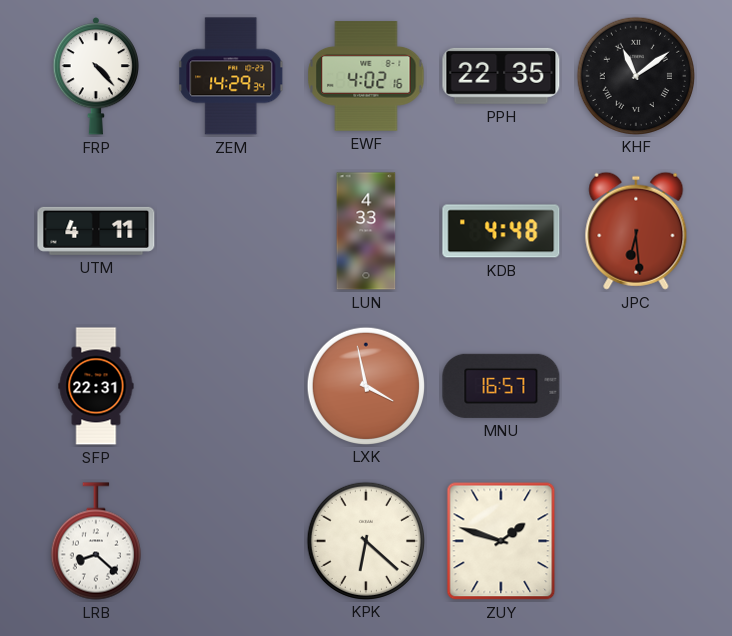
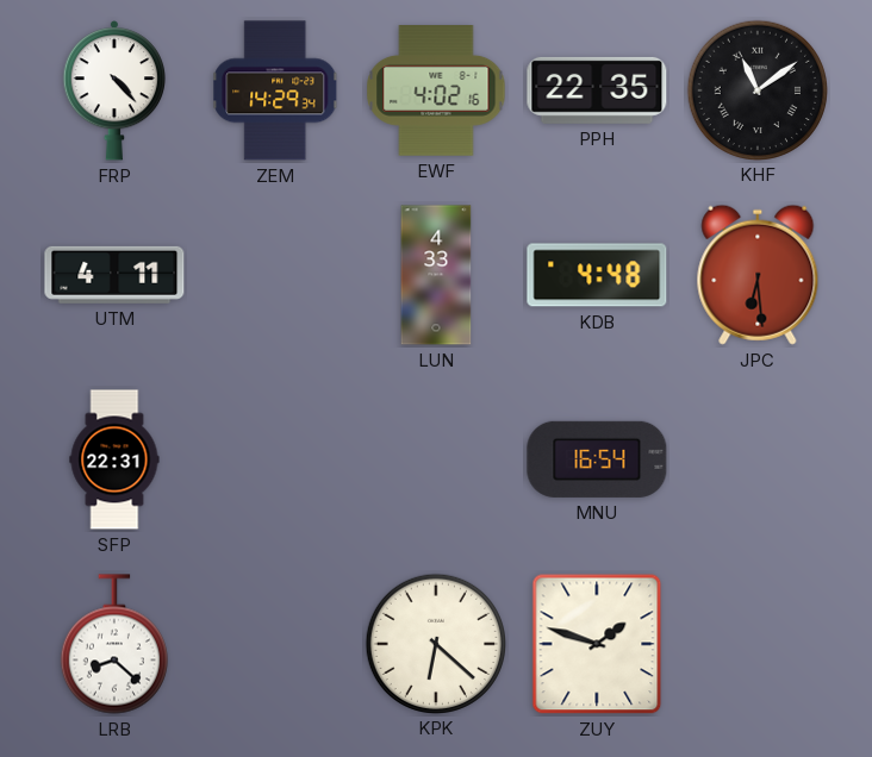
LXK: 3:58 -> none
MNU: 16:57 -> 16:54
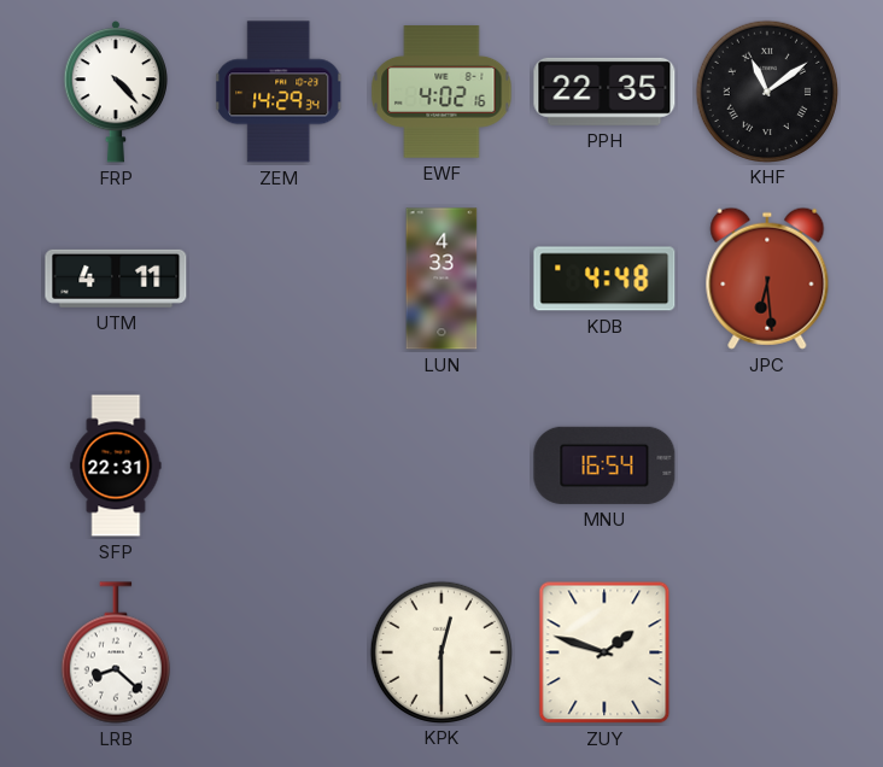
KPK: 6:22 -> 12:30
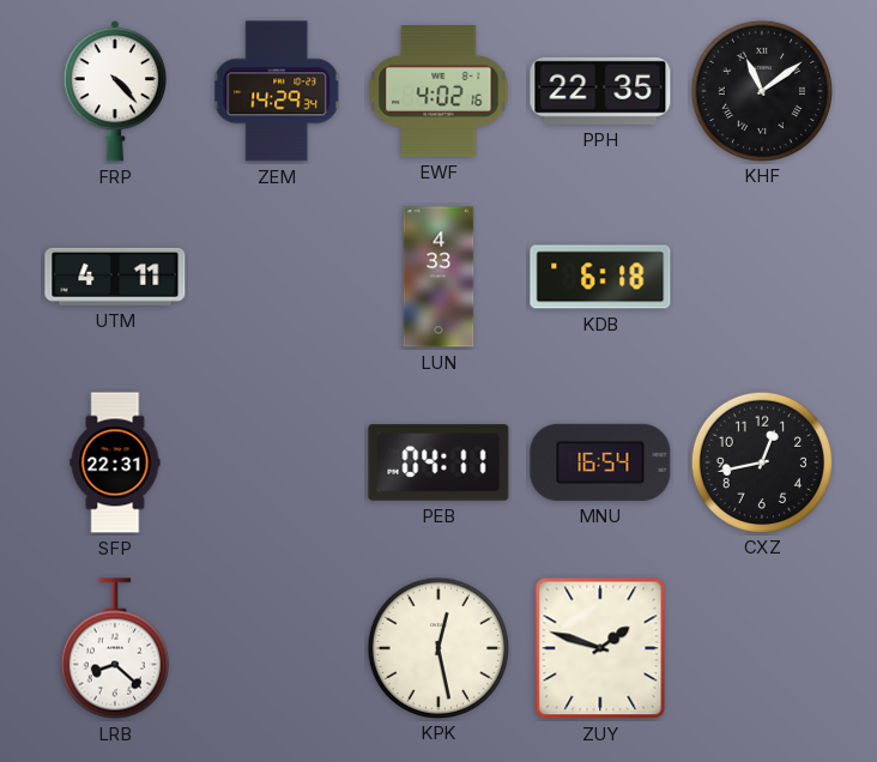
KDB: 4:48 -> 6:18
JPC: 6:29 -> none
PEB: none -> 04:11
CXZ: none -> 12:43
KPK: 12:30 -> 12:28
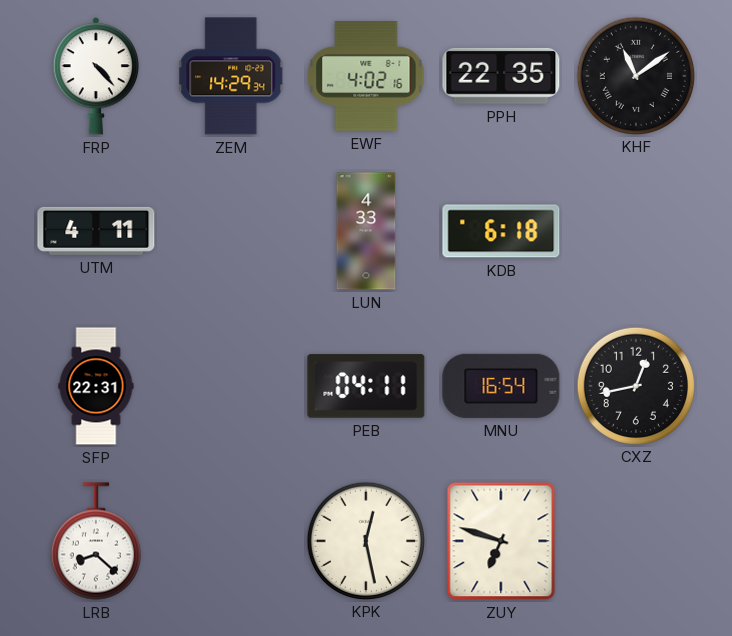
ZUY: 1:48 -> 6:48
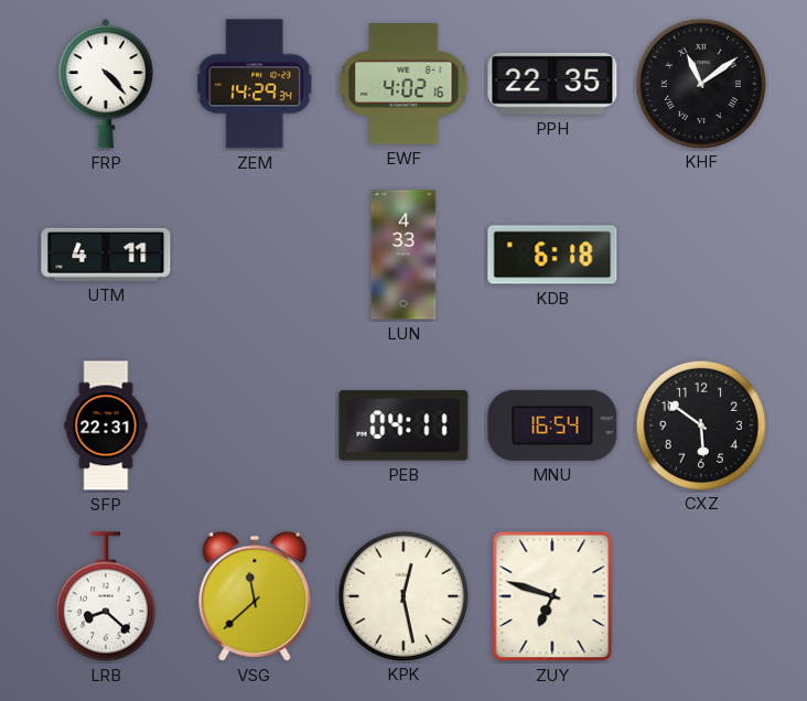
CXZ: 12:43 -> 5:51
VSG: none -> 11:38
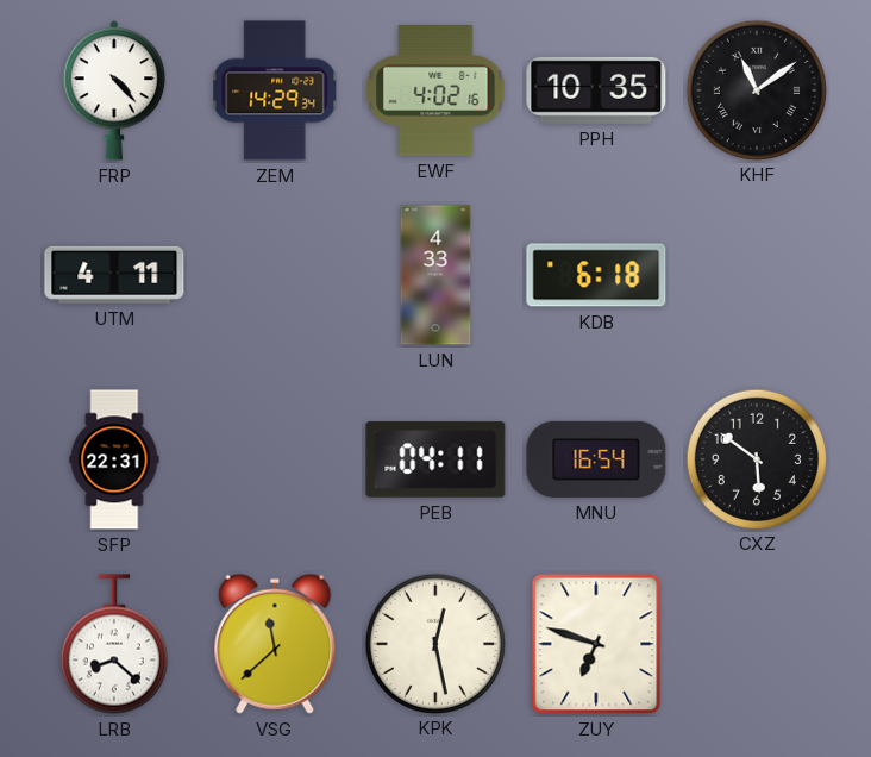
PPH: 22:35 -> 10:35
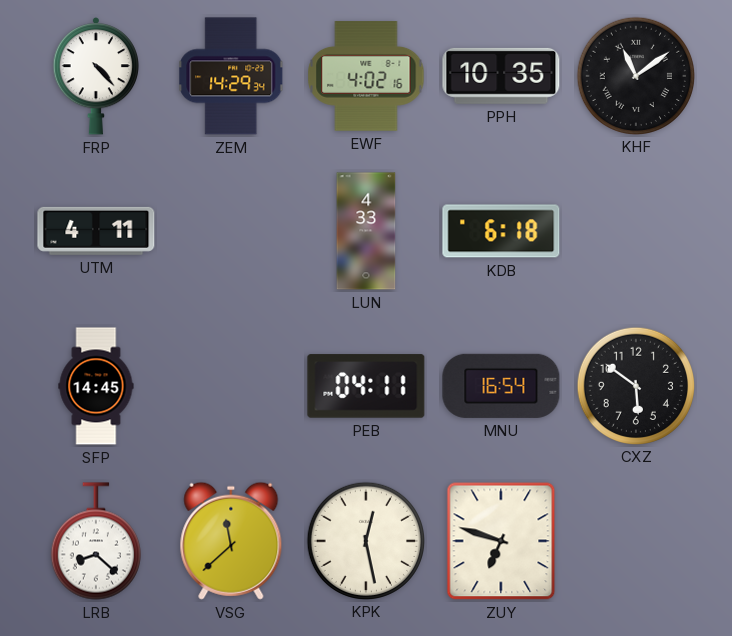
SFP: 22:31 -> 14:45
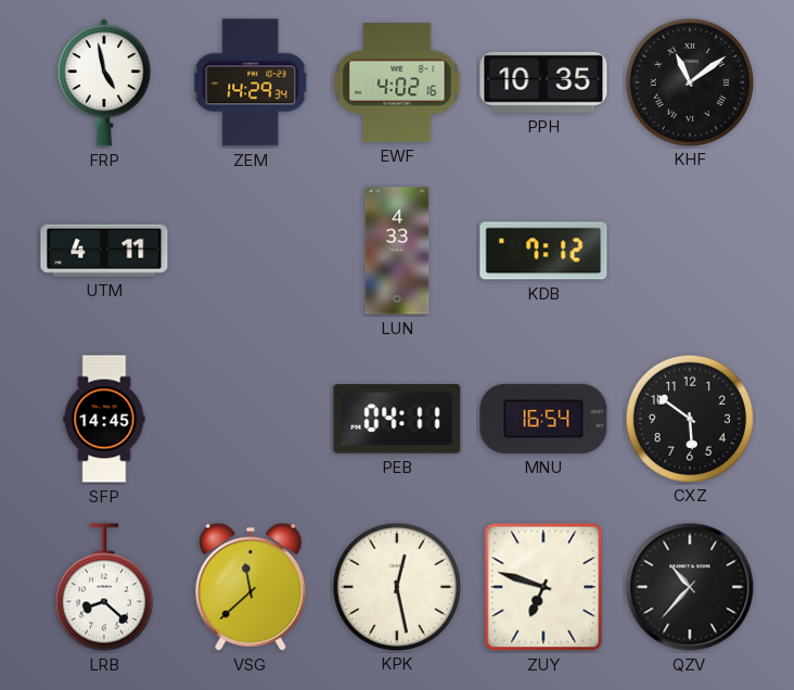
FRP: 4:23 -> 4:58
KDB: 6:18 -> 7:12
QZV: none -> 10:37
